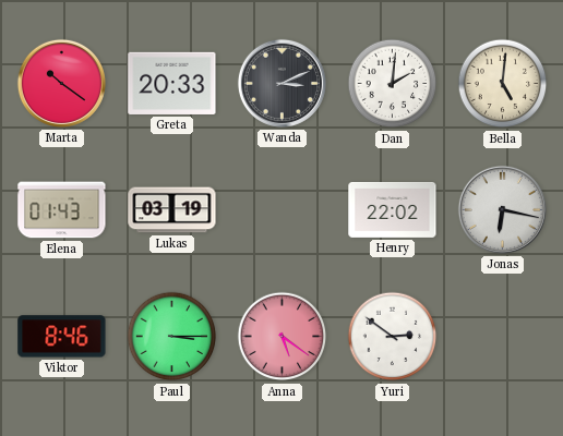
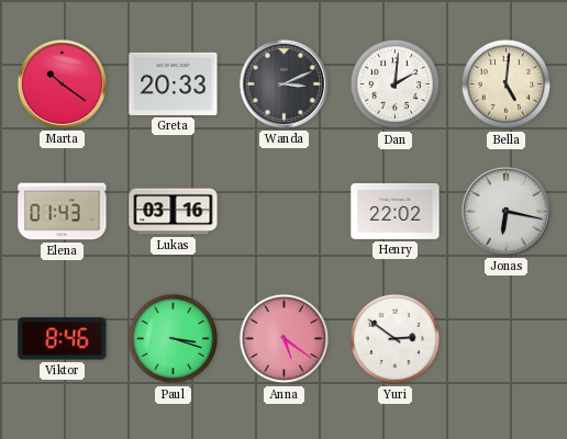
Lukas: 03:19 -> 03:16
Paul: 3:15 -> 3:18
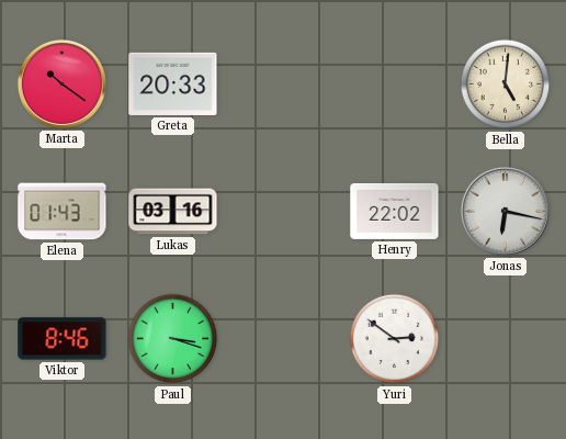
Wanda: 3:11 -> none
Dan: 2:01 -> none
Anna: 5:21 -> none
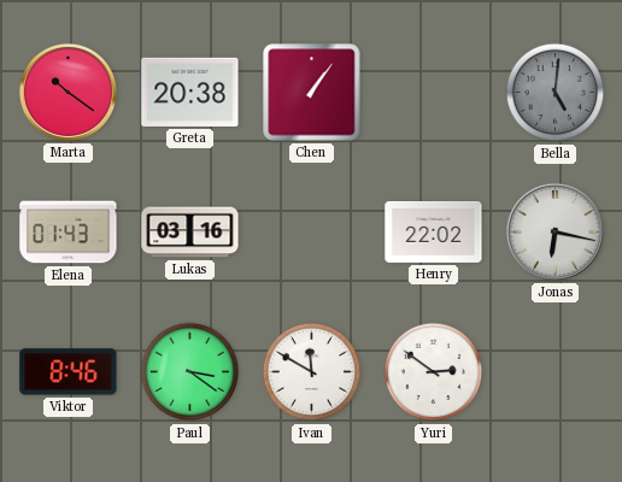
Greta: 20:33 -> 20:38
Chen: none -> 1:06
Bella dial: cream -> grey
Paul: 3:18 -> 3:21
Ivan: none -> 11:50
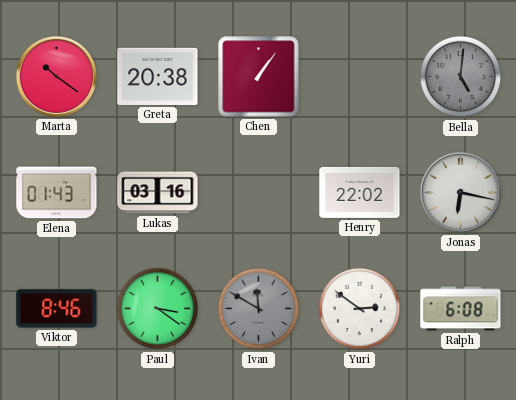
Ivan dial: white -> grey
Ralph: none -> 6:08
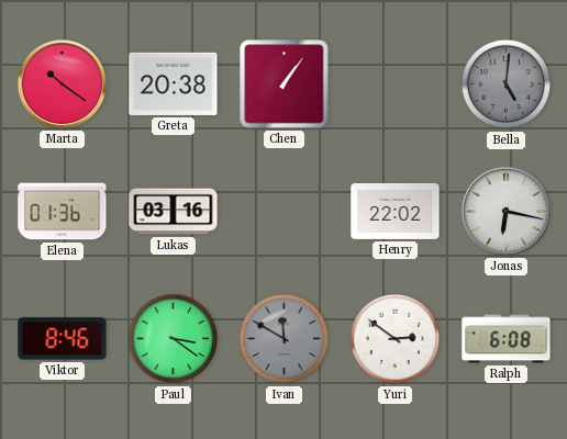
Elena: 01:43 -> 01:36
